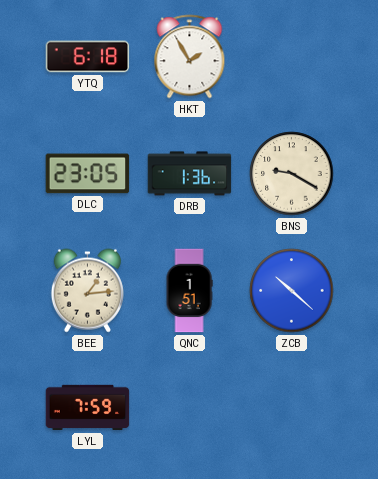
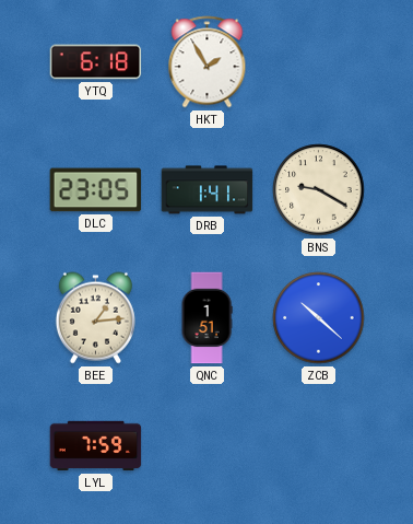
DRB: 1:36 -> 1:41
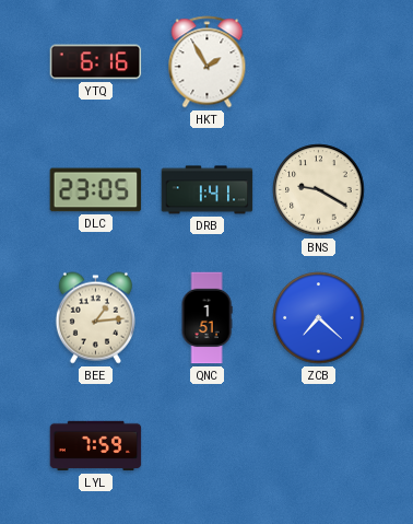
YTQ: 6:18 -> 6:16
ZCB: 10:22 -> 7:22
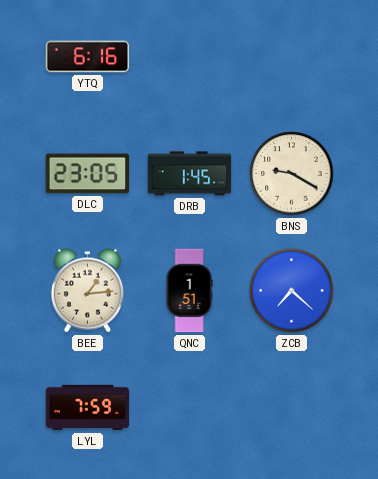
HKT: 1:55 -> none
DRB: 1:41 -> 1:45
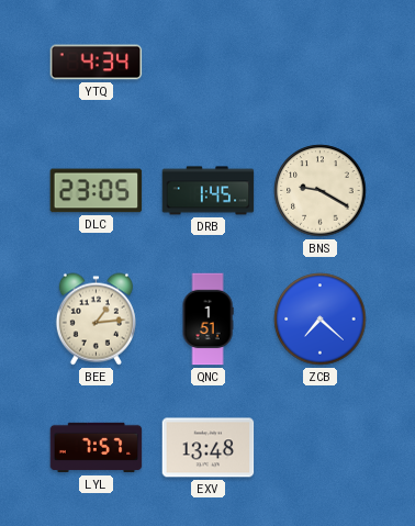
YTQ: 6:16 -> 4:34
LYL: 7:59 -> 7:57
EXV: none -> 13:48
